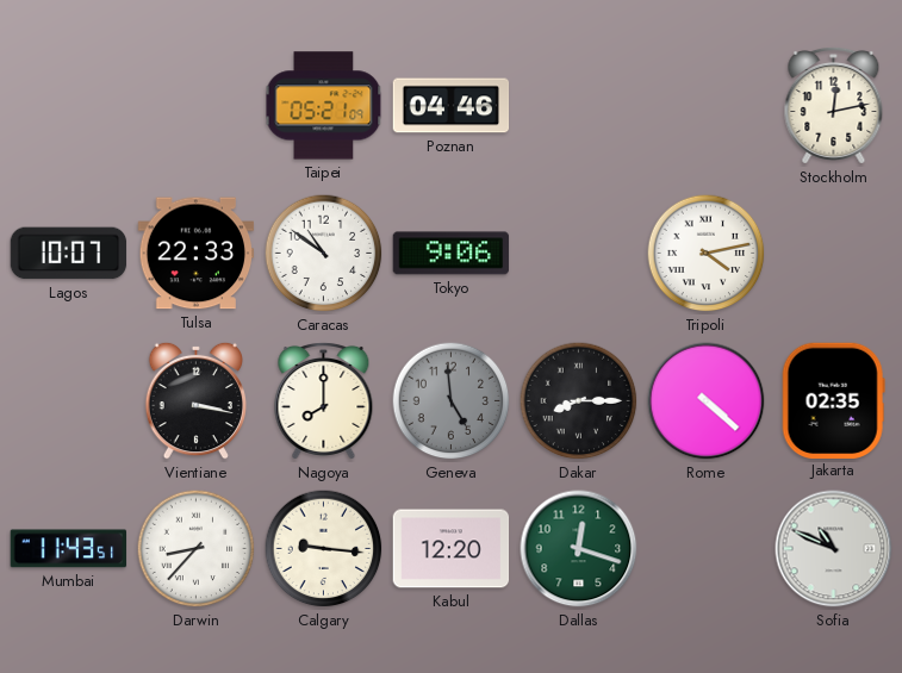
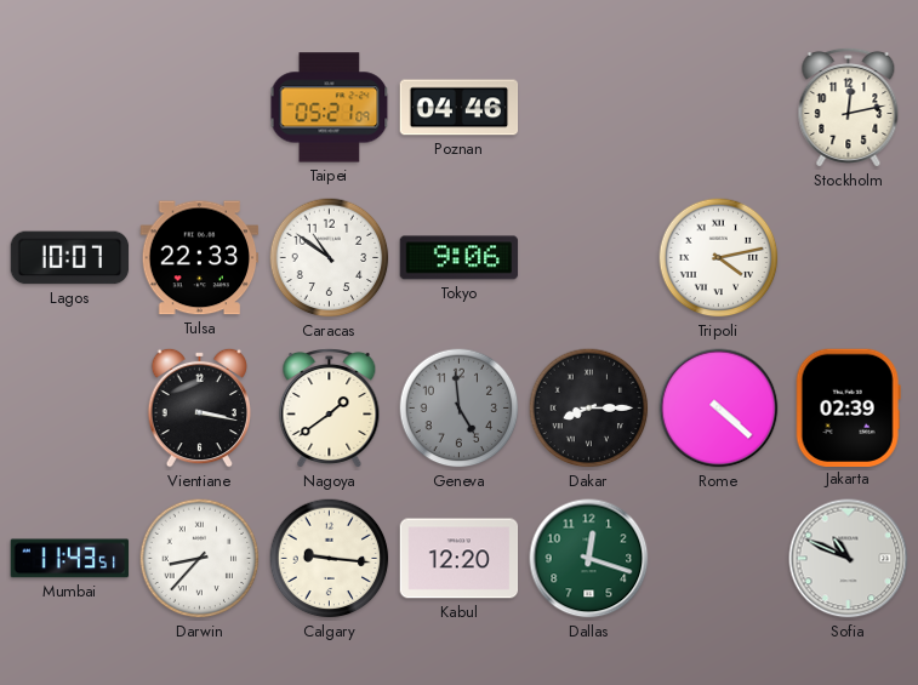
Nagoya: 8:00 -> 1:39
Jakarta: 02:35 -> 02:39
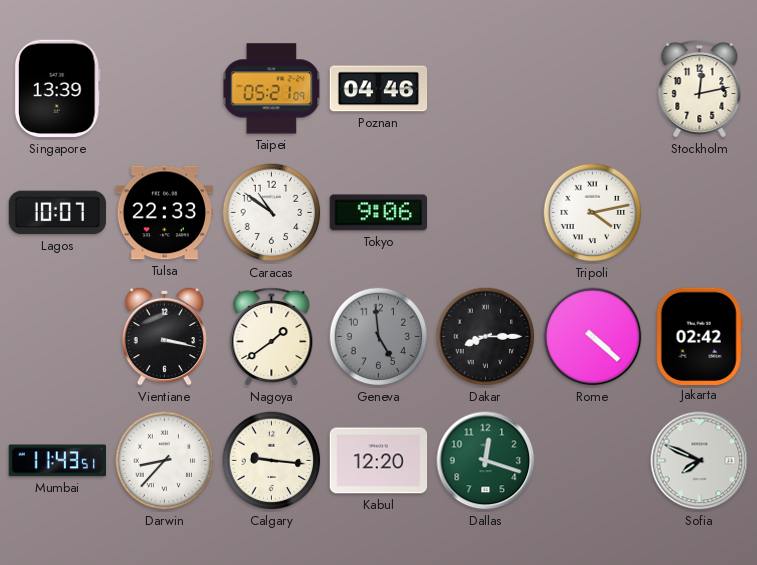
Singapore: none -> 13:39
Jakarta: 02:39 -> 02:42
Sofia: 10:49 -> 7:49
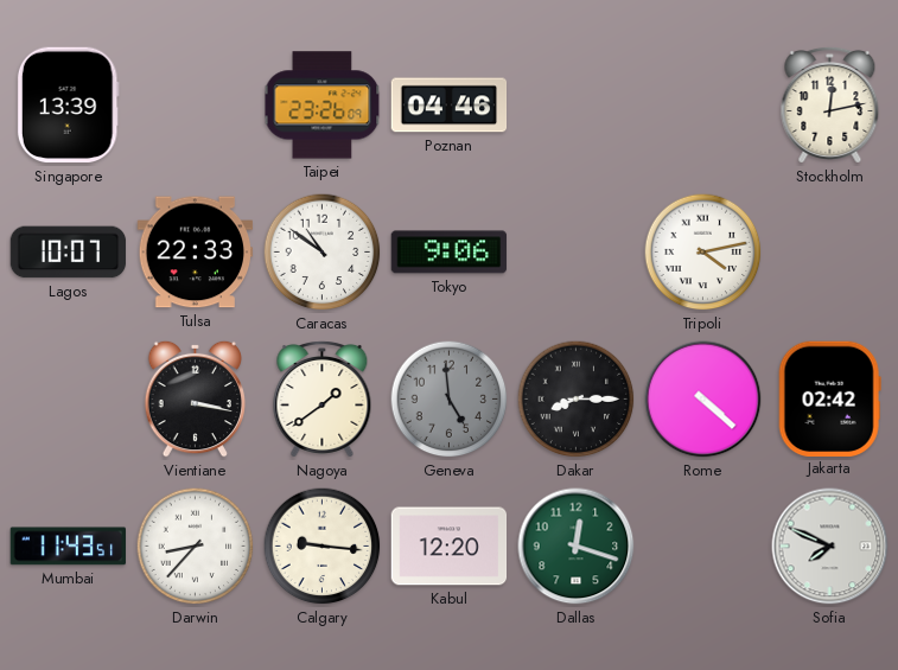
Taipei: 05:21 -> 23:26
